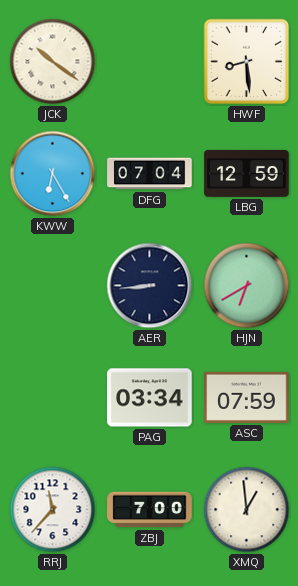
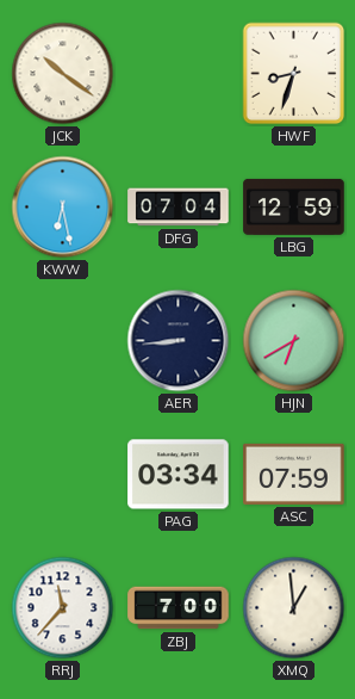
HWF: 8:29 -> 8:33
KWW: 6:25 -> 6:28
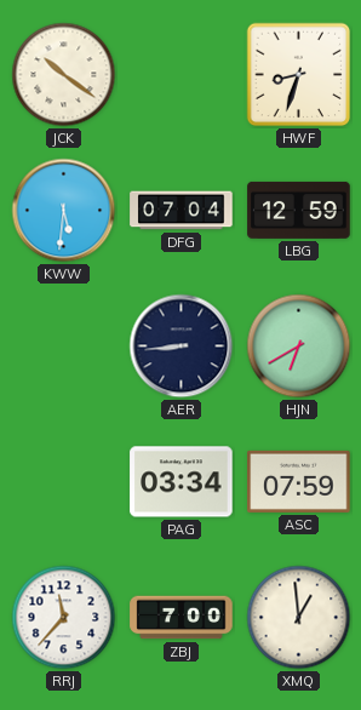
KWW: 6:28 -> 5:31
